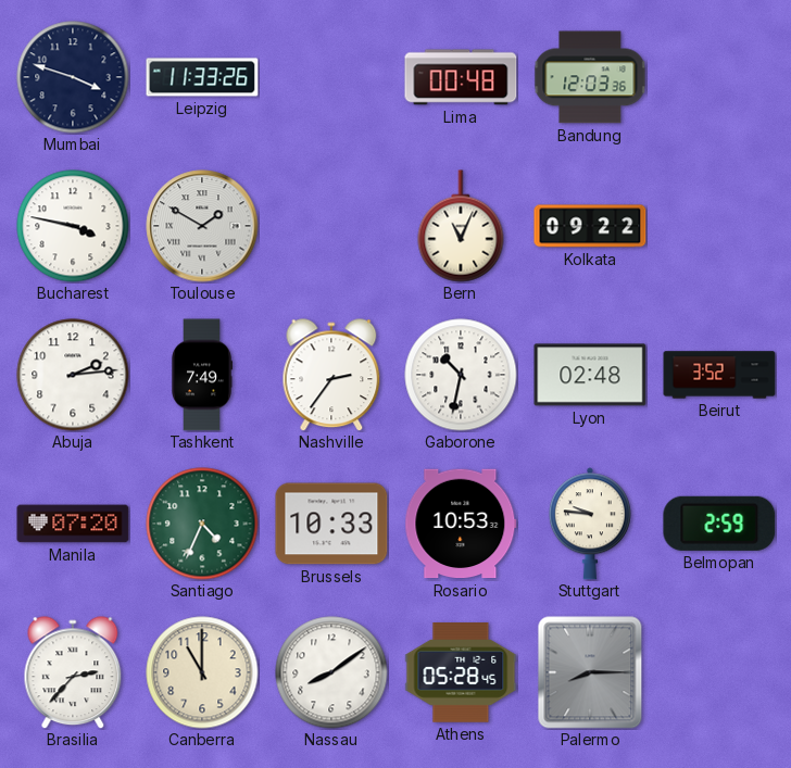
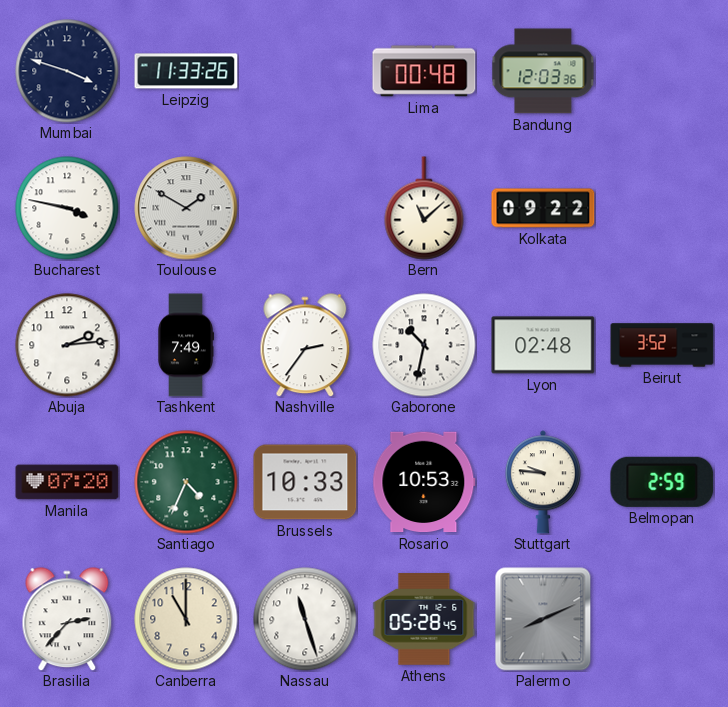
Bern: 11:04 -> 11:08
Nassau: 8:09 -> 11:27
Palermo: 8:15 -> 8:11
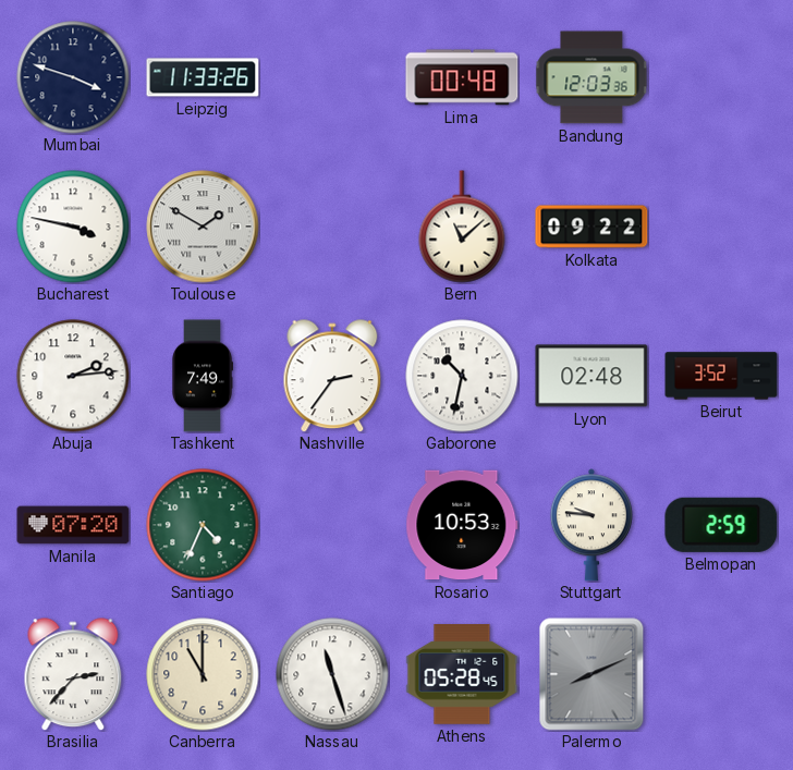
Brussels: 10:33 -> none
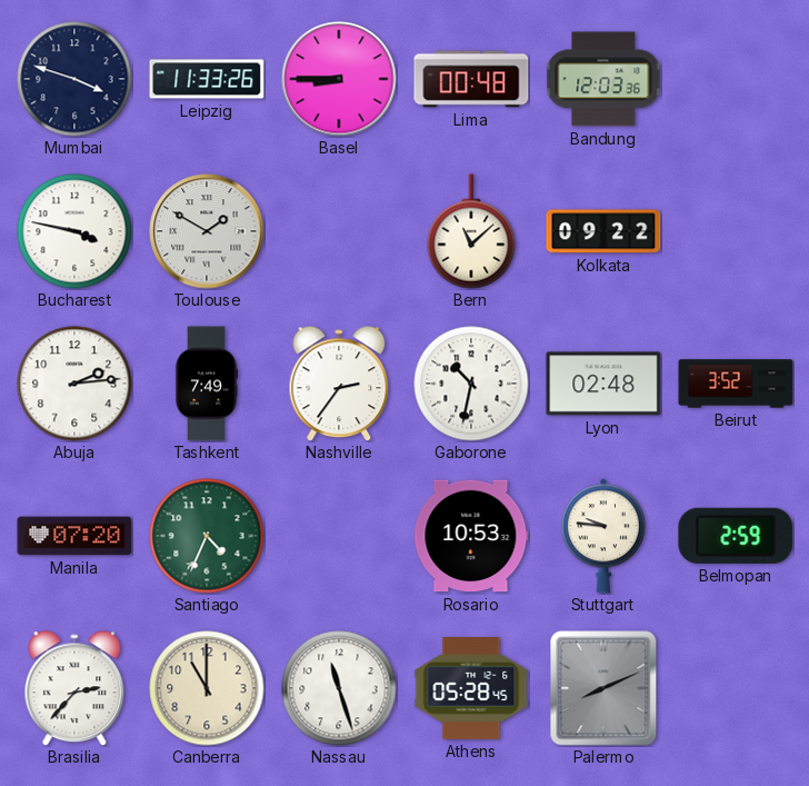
Basel: none -> 8:45
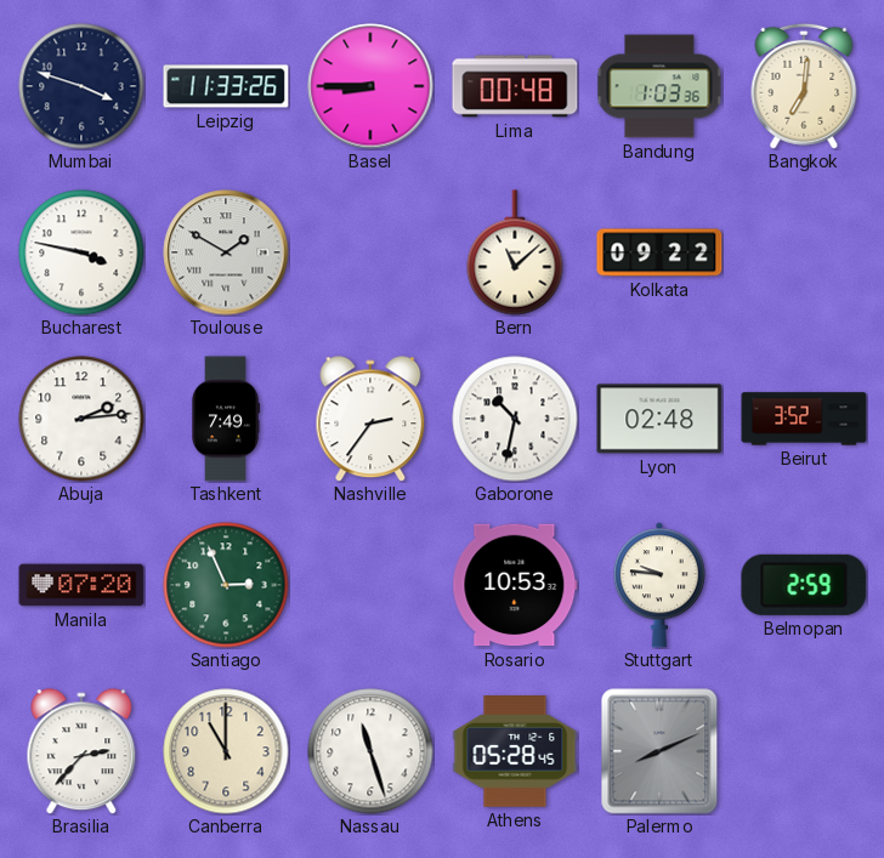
Bandung: 12:03 -> 1:03
Bangkok: none -> 7:01
Santiago: 4:34 -> 2:56
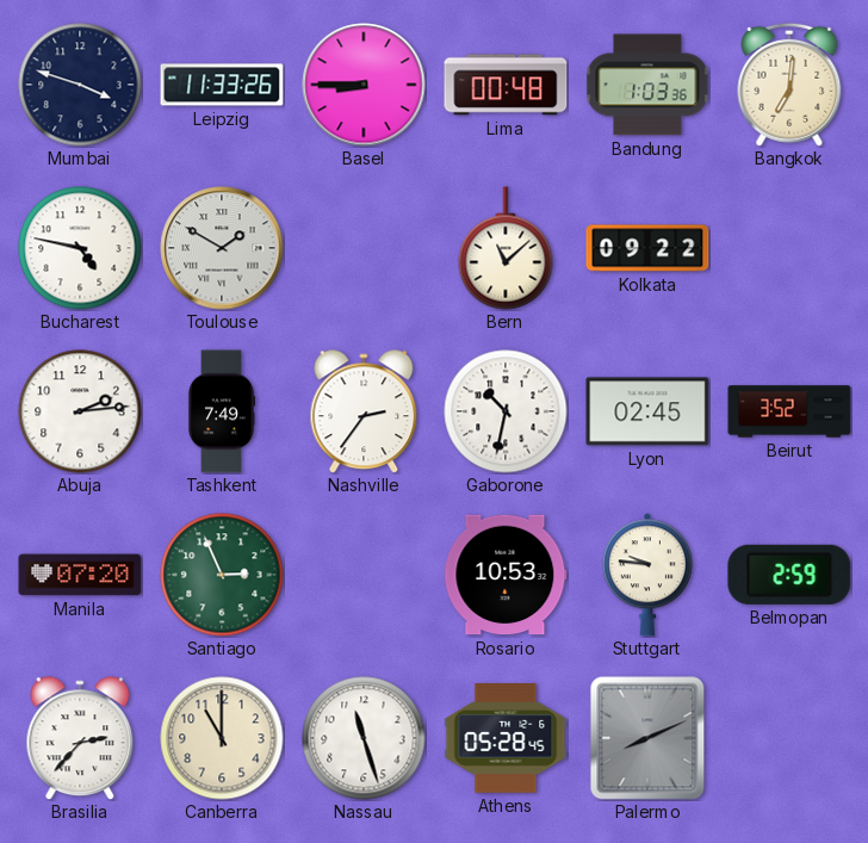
Bucharest: 3:47 -> 4:47
Lyon: 02:48 -> 02:45
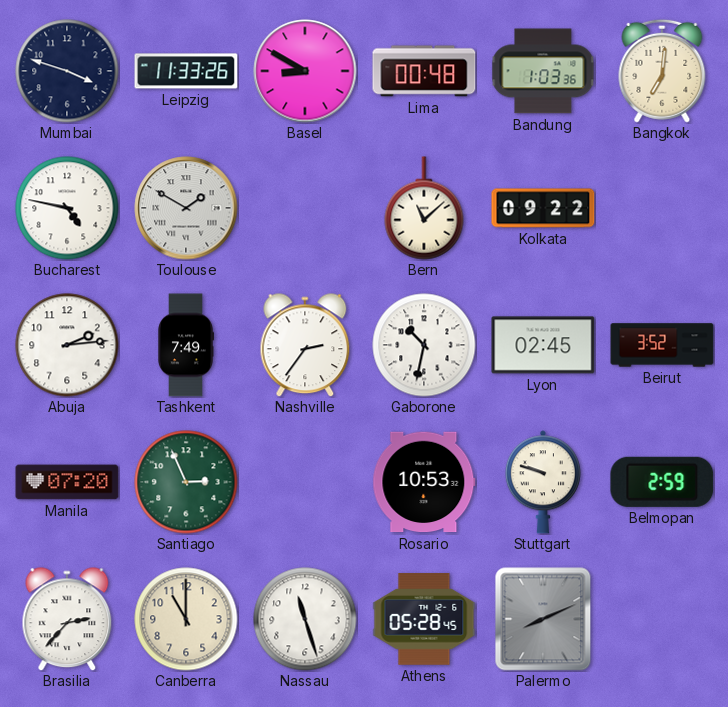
Basel: 8:45 -> 8:50
Stuttgart: 9:46 -> 9:48
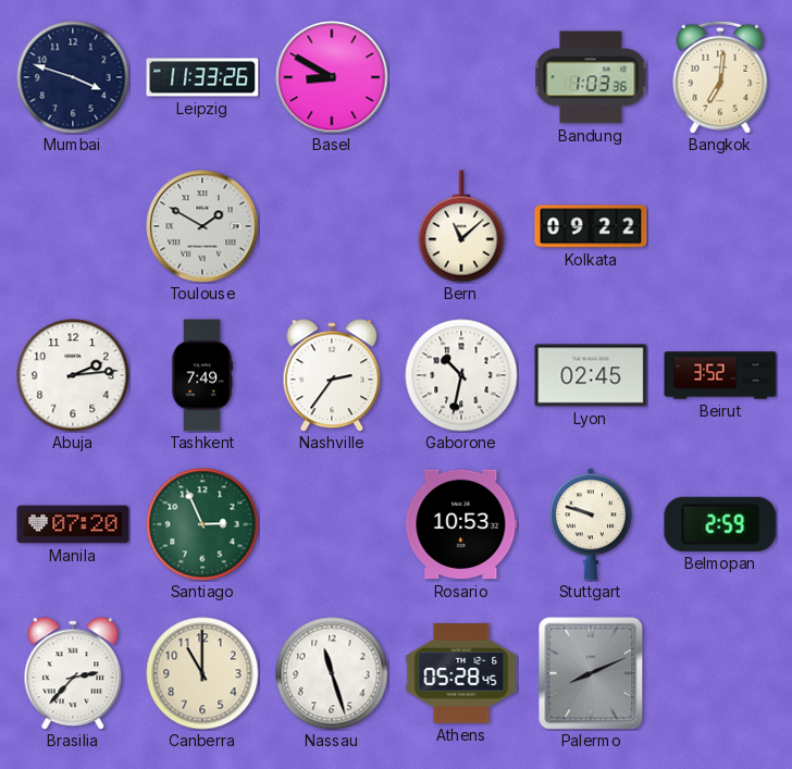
Lima: 00:48 -> none
Bucharest: 4:47 -> none
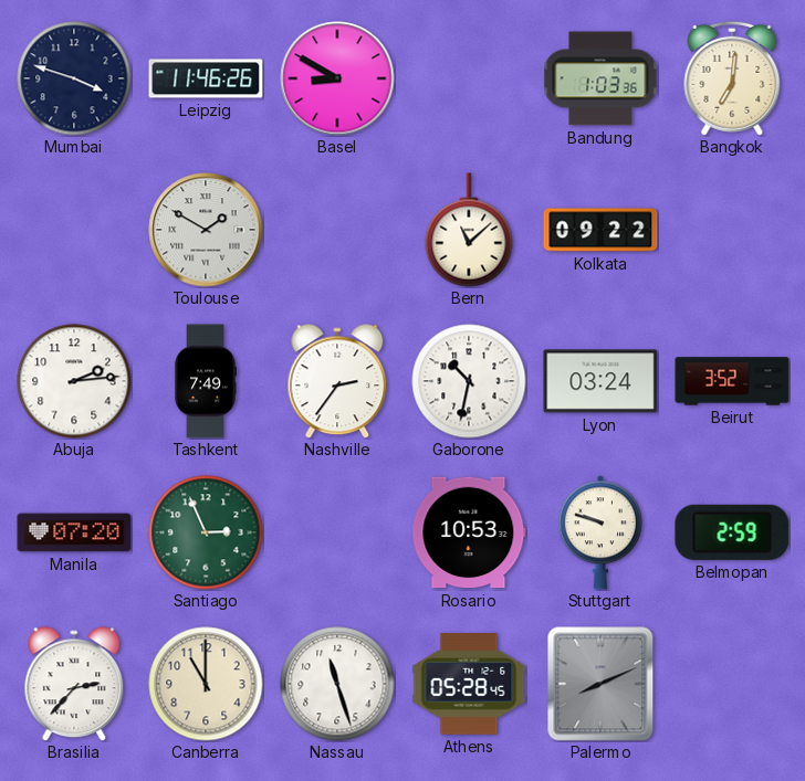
Leipzig: 11:33 -> 11:46
Lyon: 02:45 -> 03:24
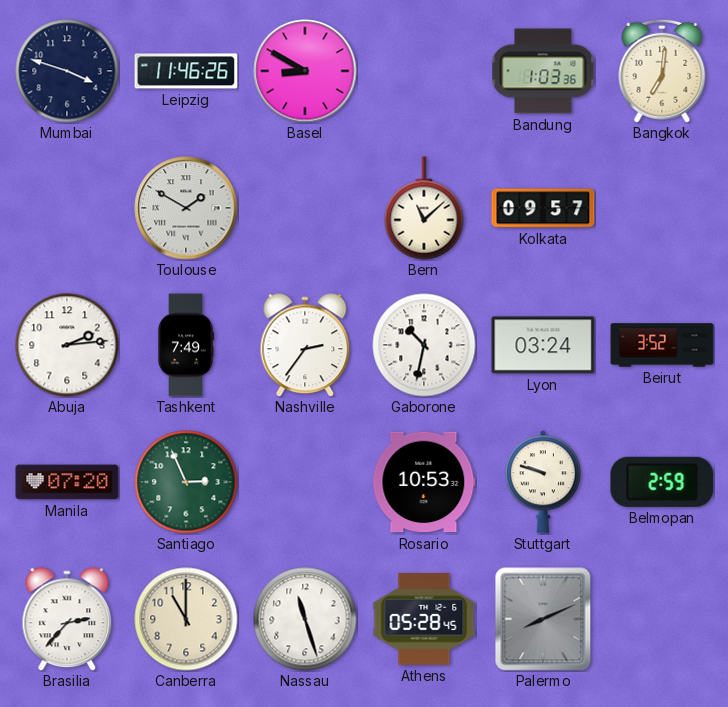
Kolkata: 09:22 -> 09:57
